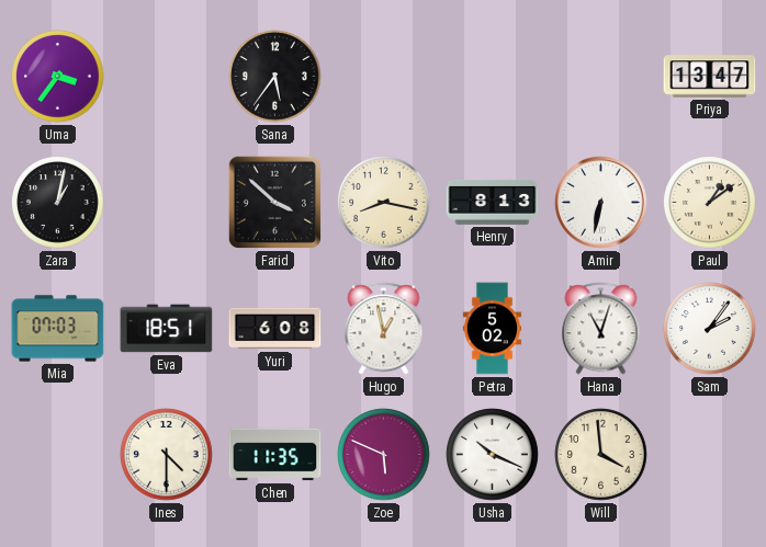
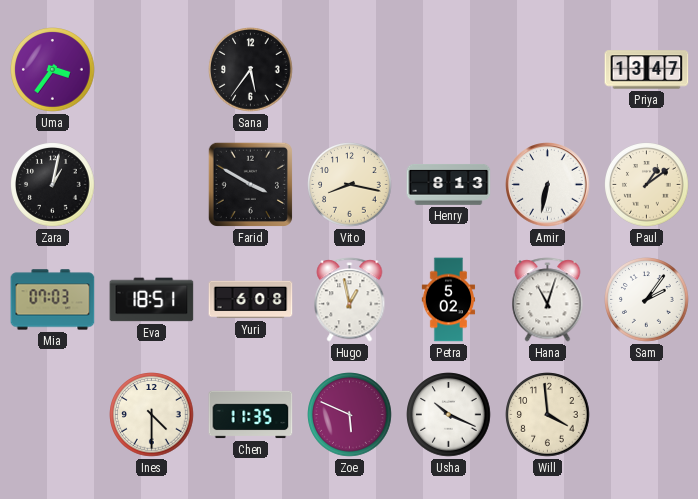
Farid: 3:52 -> 3:50
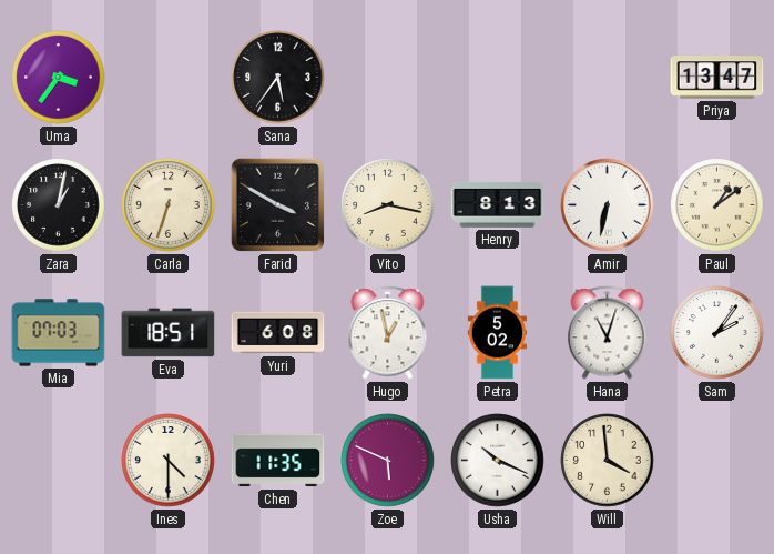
Carla: none -> 6:33
